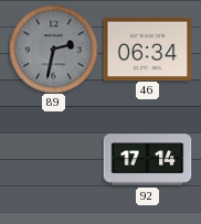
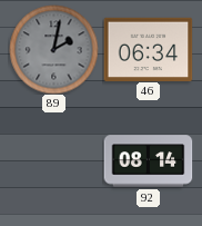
89: 2:32 -> 2:02
92: 17:14 -> 08:14
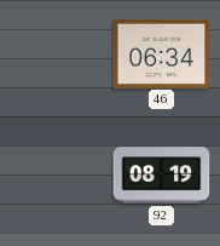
89: 2:02 -> none
92: 08:14 -> 08:19
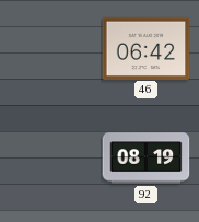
46: 06:34 -> 06:42
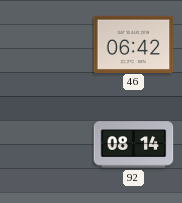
92: 08:19 -> 08:14
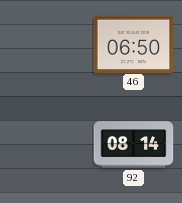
46: 06:42 -> 06:50
